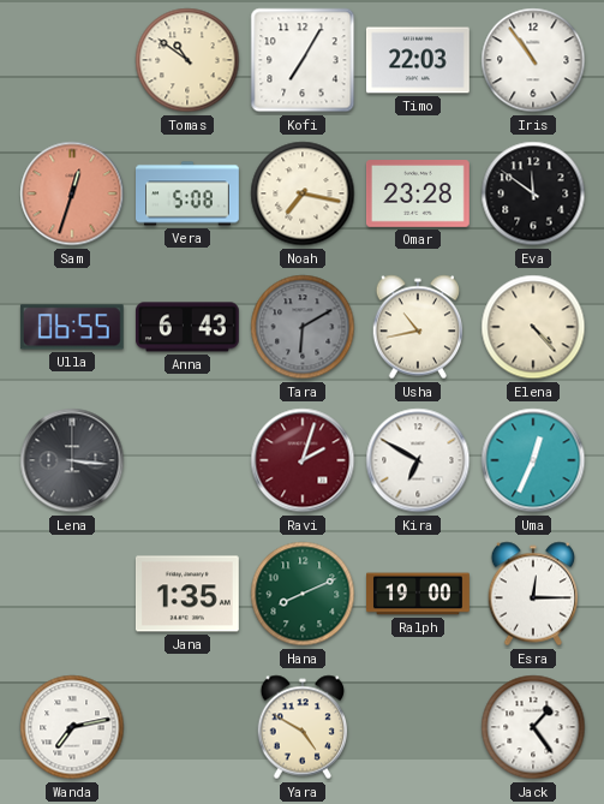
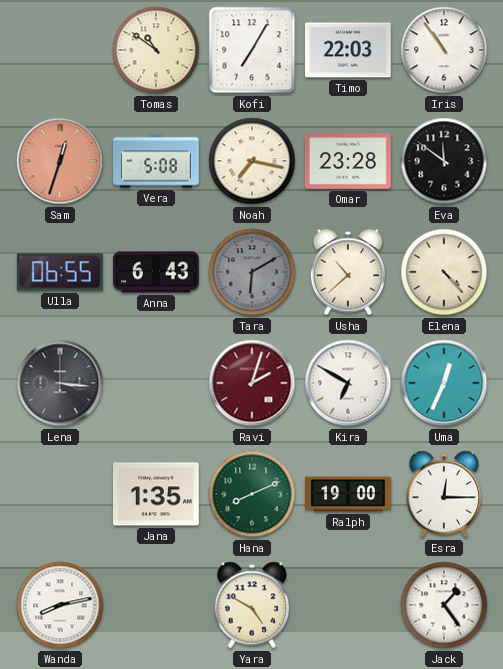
Usha: 10:43 -> 10:38
Wanda: 7:13 -> 8:13
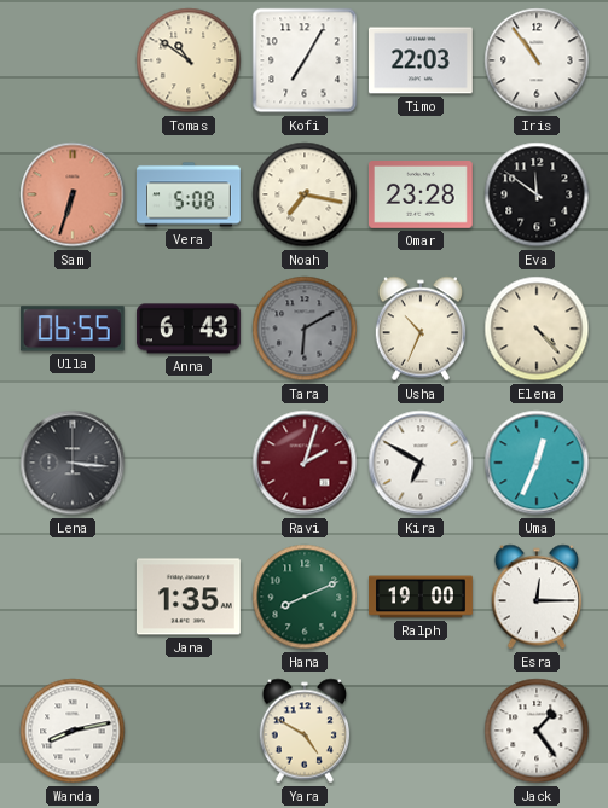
Sam: 12:33 -> 6:33
Usha: 10:38 -> 10:34
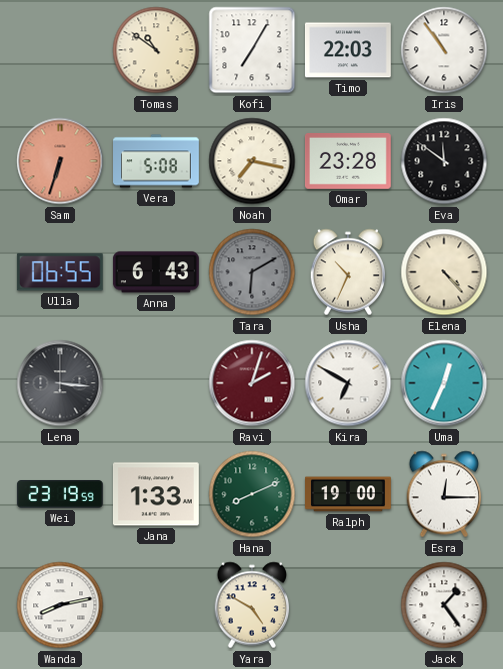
Wei: none -> 23:19
Jana: 1:35 -> 1:33
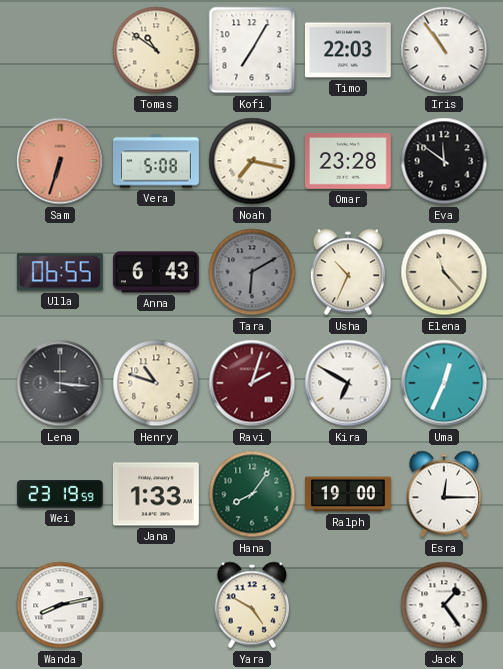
Elena: 4:23 -> 11:23
Henry: none -> 10:48
Hana: 8:11 -> 8:06
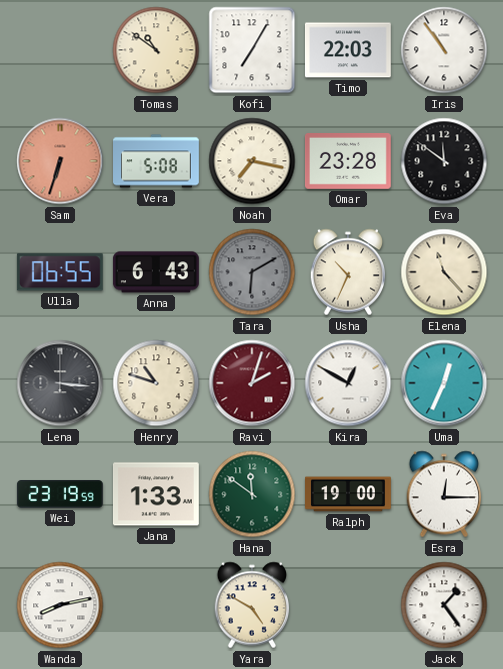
Kira: 6:50 -> 12:50
Hana: 8:06 -> 11:51
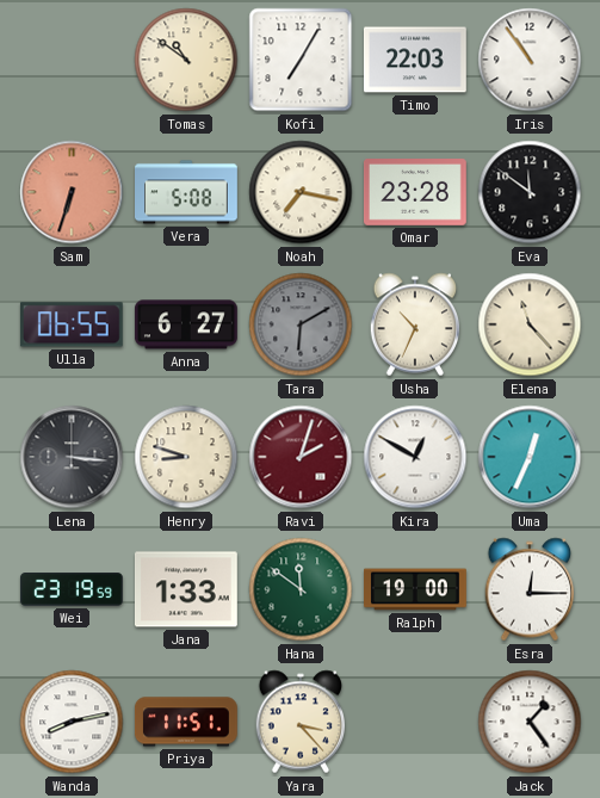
Anna: 6:43 -> 6:27
Henry: 10:48 -> 8:48
Priya: none -> 11:51
Yara: 4:50 -> 3:23
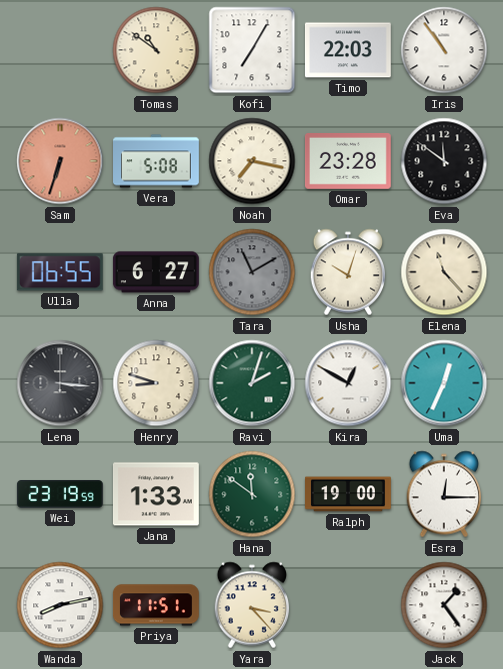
Tara: 6:10 -> 11:10
Usha: 10:34 -> 10:03
Ravi dial: burgundy -> green
